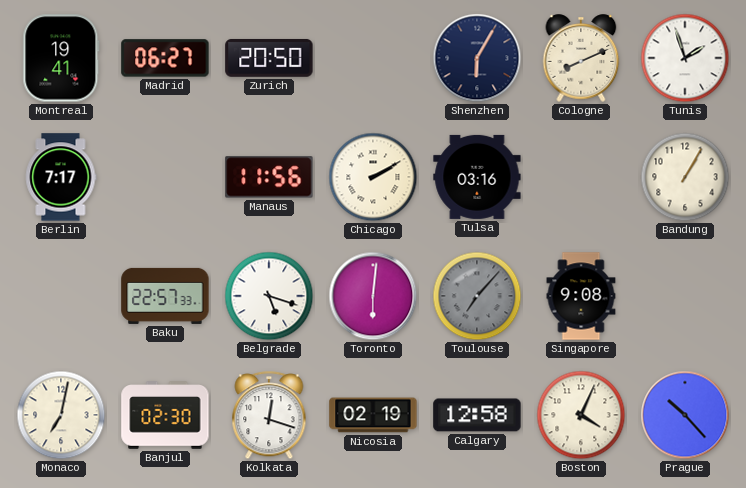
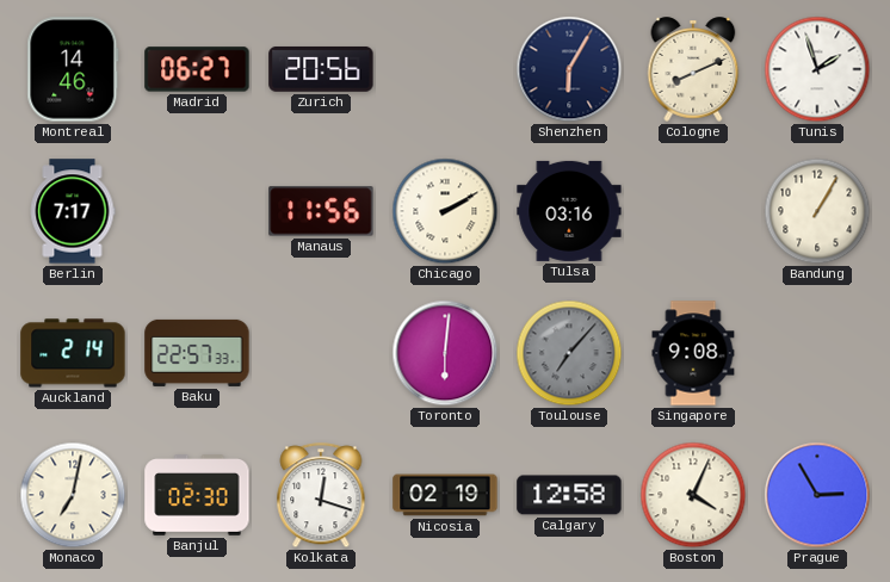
Montreal: 19:41 -> 14:46
Zurich: 20:50 -> 20:56
Auckland: none -> 2:14
Belgrade: 5:18 -> none
Prague: 10:23 -> 2:55
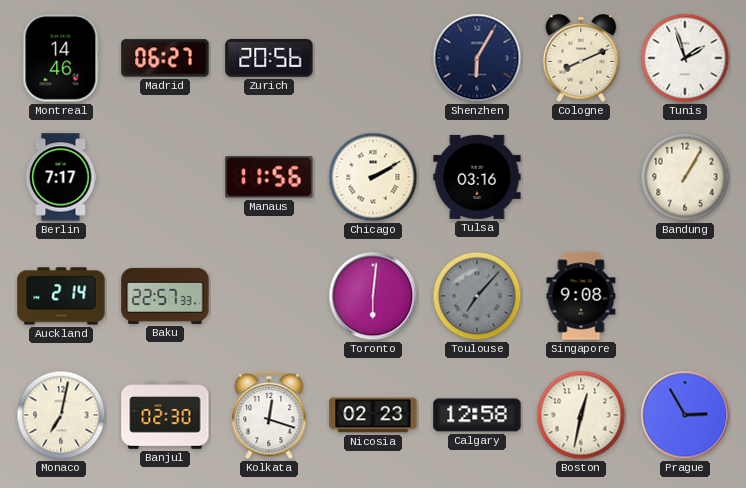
Nicosia: 02:19 -> 02:23
Boston: 4:04 -> 12:32
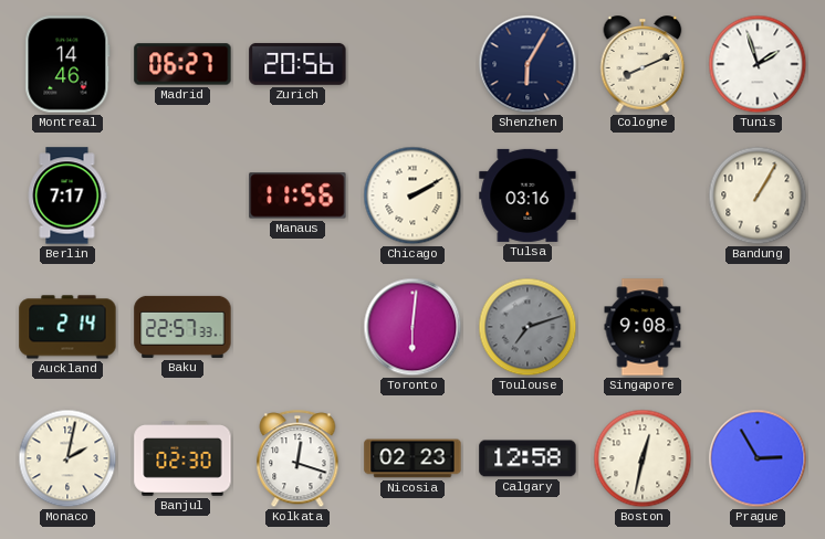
Toulouse: 7:07 -> 7:12
Monaco: 7:02 -> 2:02
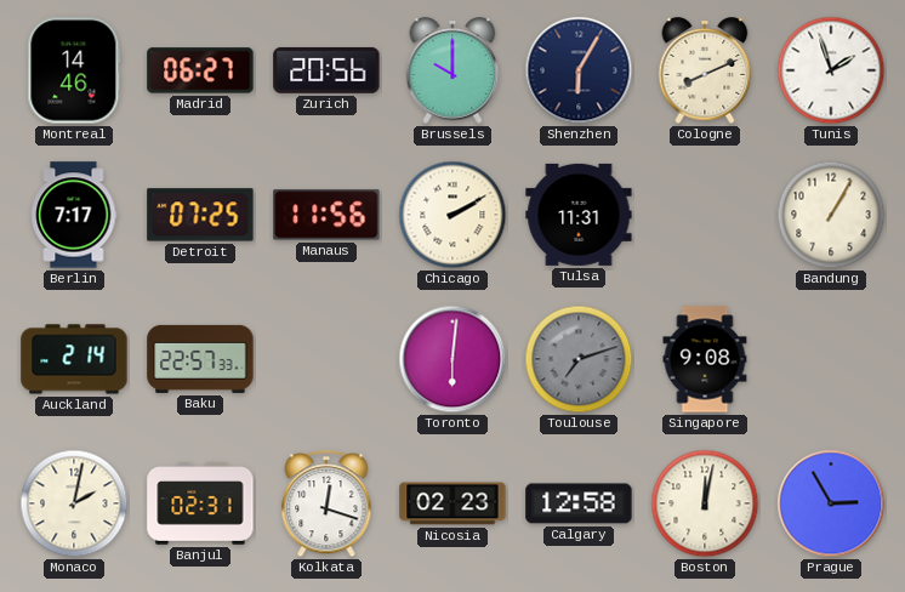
Brussels: none -> 10:00
Detroit: none -> 07:25
Tulsa: 03:16 -> 11:31
Banjul: 02:30 -> 02:31
Boston: 12:32 -> 12:02
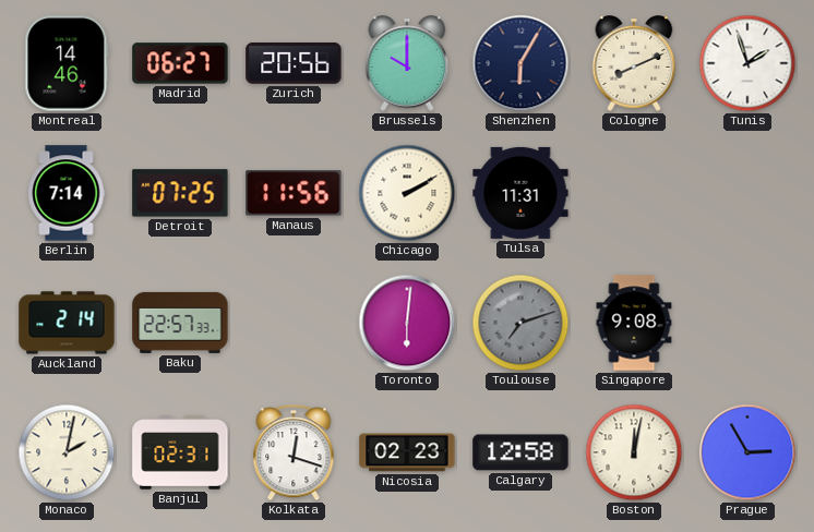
Berlin: 7:17 -> 7:14
Bandung: 1:05 -> none
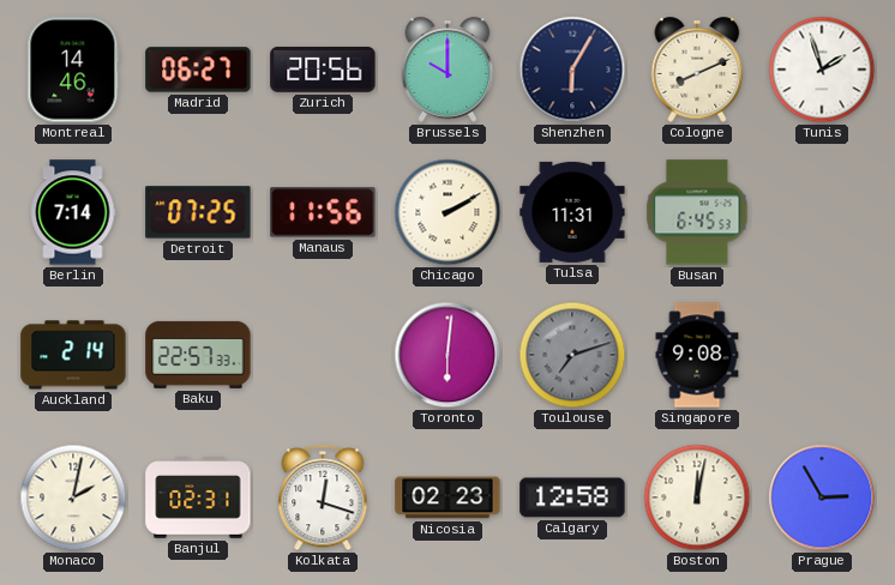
Busan: none -> 6:45
